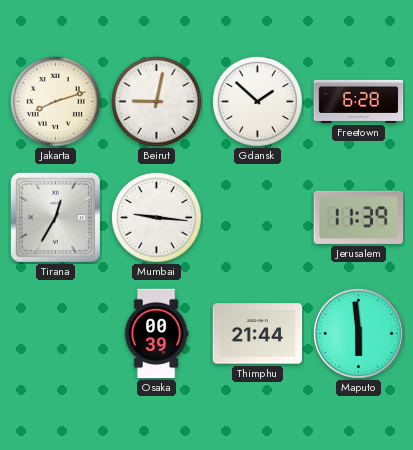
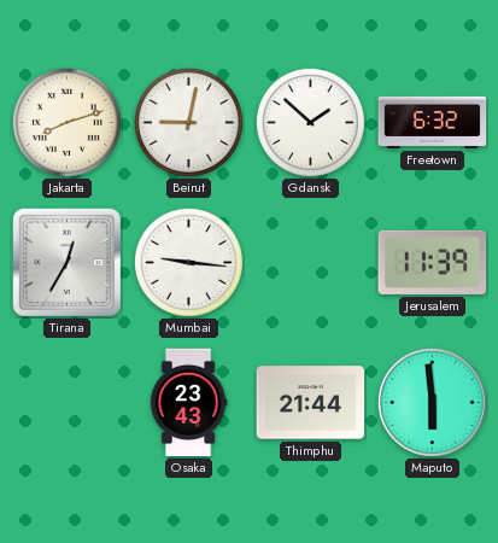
Freetown: 6:28 -> 6:32
Osaka: 00:39 -> 23:43
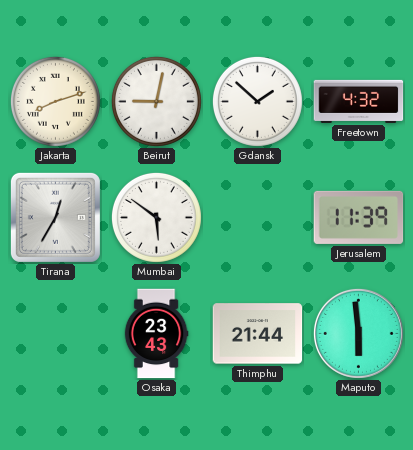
Freetown: 6:32 -> 4:32
Mumbai: 9:16 -> 5:51
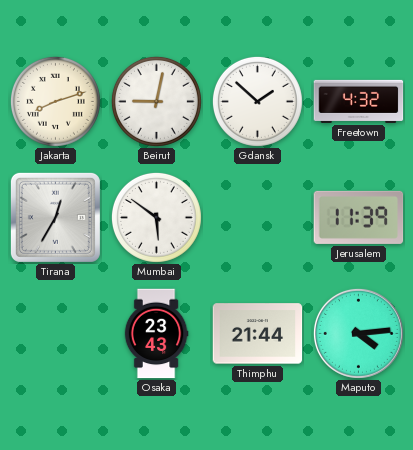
Maputo: 5:59 -> 4:14
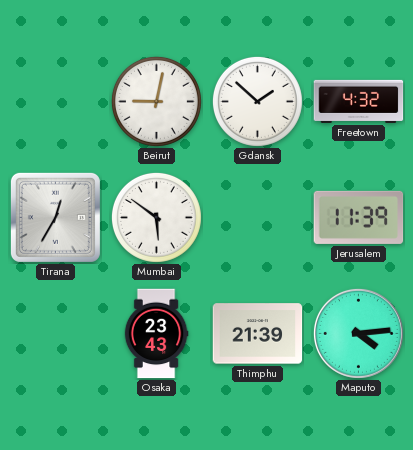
Jakarta: 8:12 -> none
Thimphu: 21:44 -> 21:39
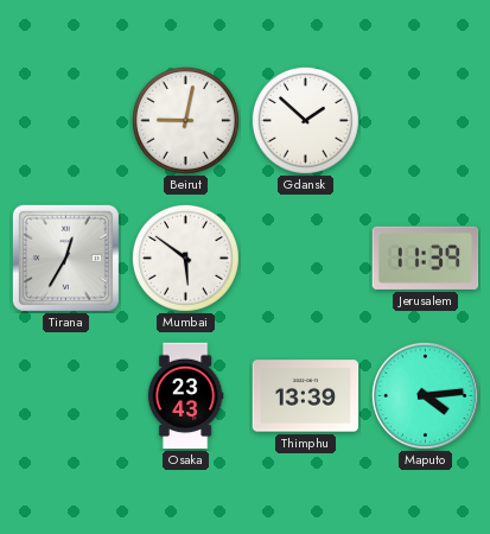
Freetown: 4:32 -> none
Thimphu: 21:39 -> 13:39
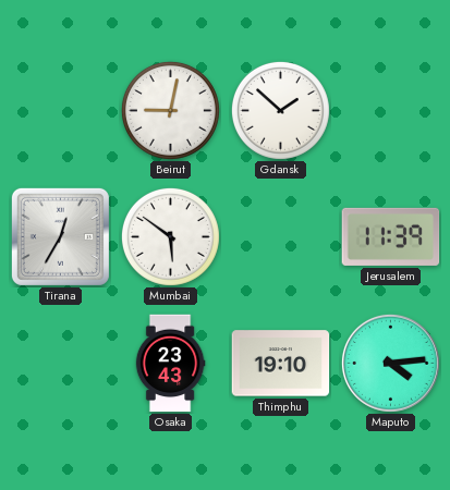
Thimphu: 13:39 -> 19:10
